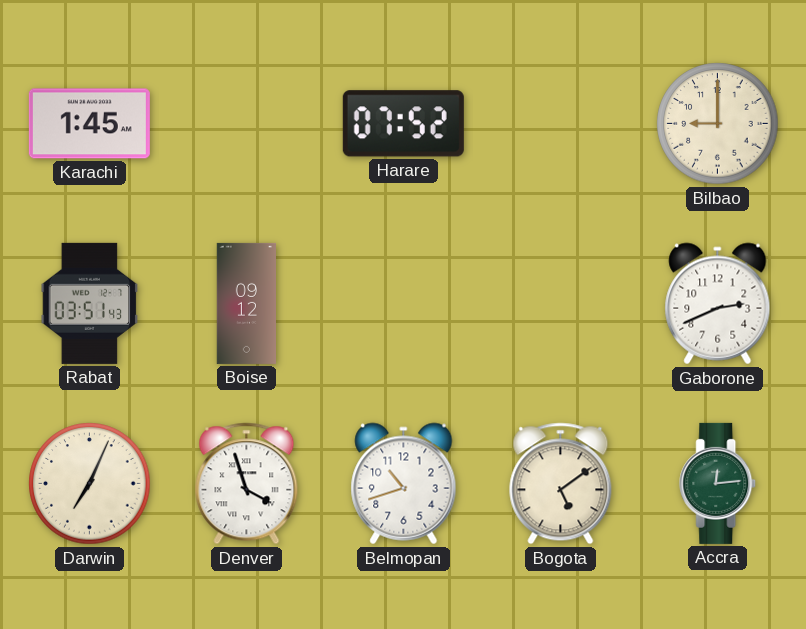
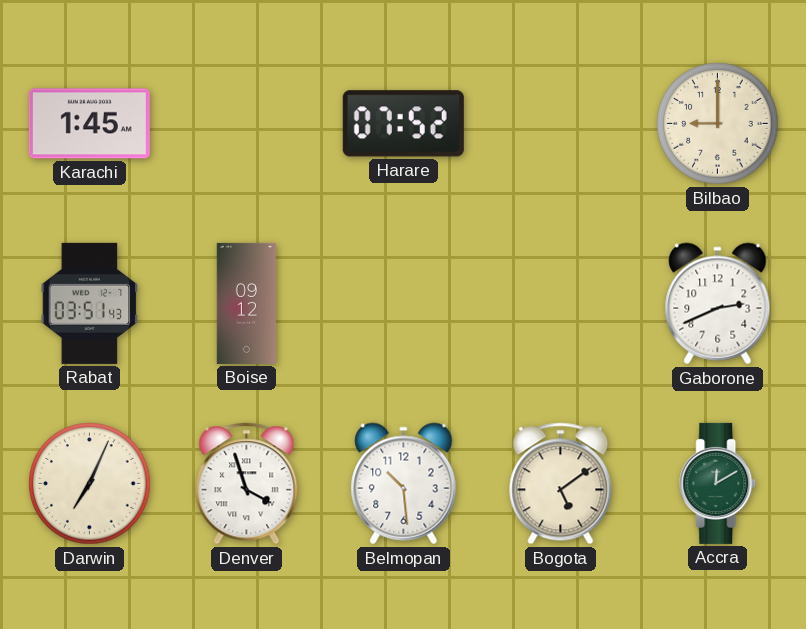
Belmopan: 10:42 -> 10:29
Accra: 12:14 -> 12:10
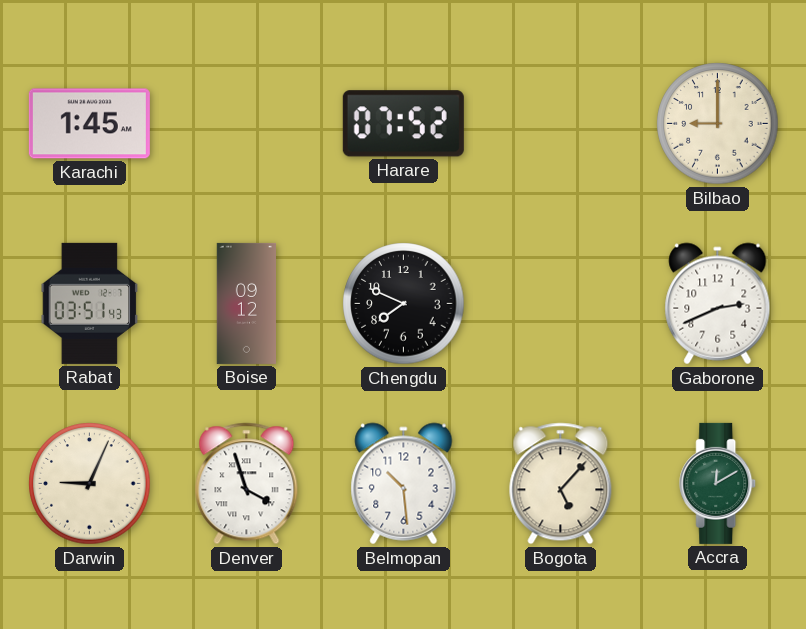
Chengdu: none -> 7:49
Darwin: 7:04 -> 9:04
Bogota: 5:09 -> 5:07
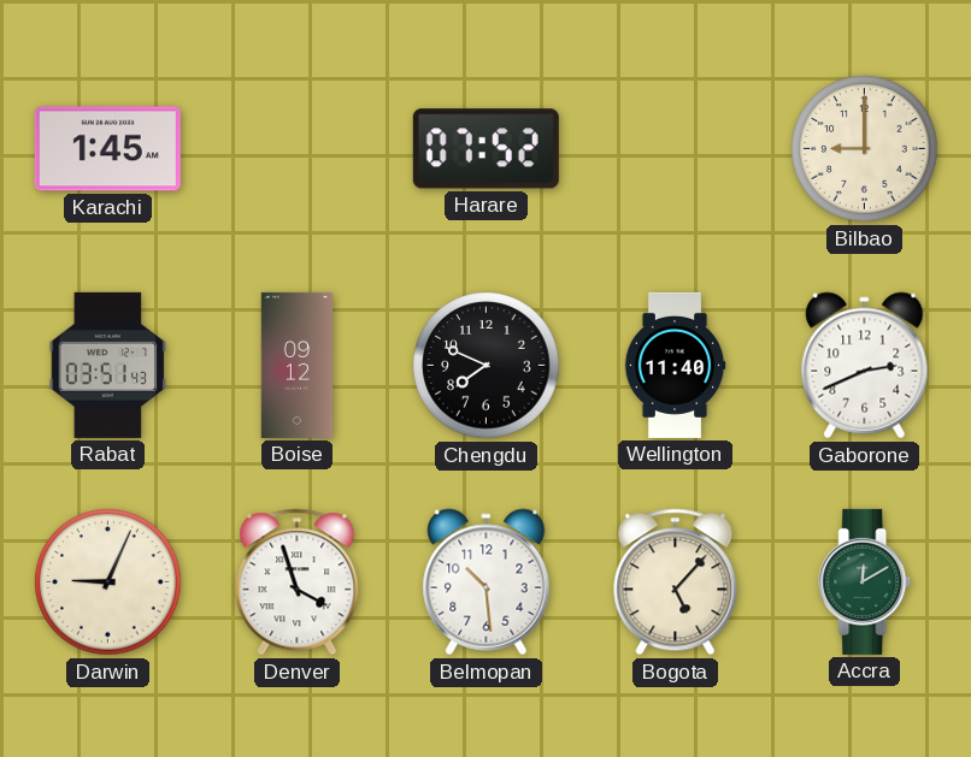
Wellington: none -> 11:40
